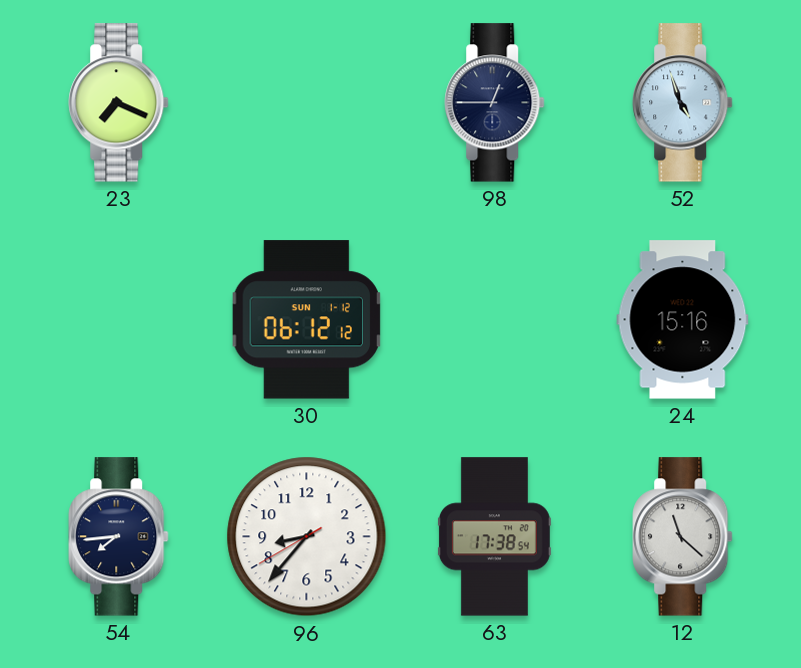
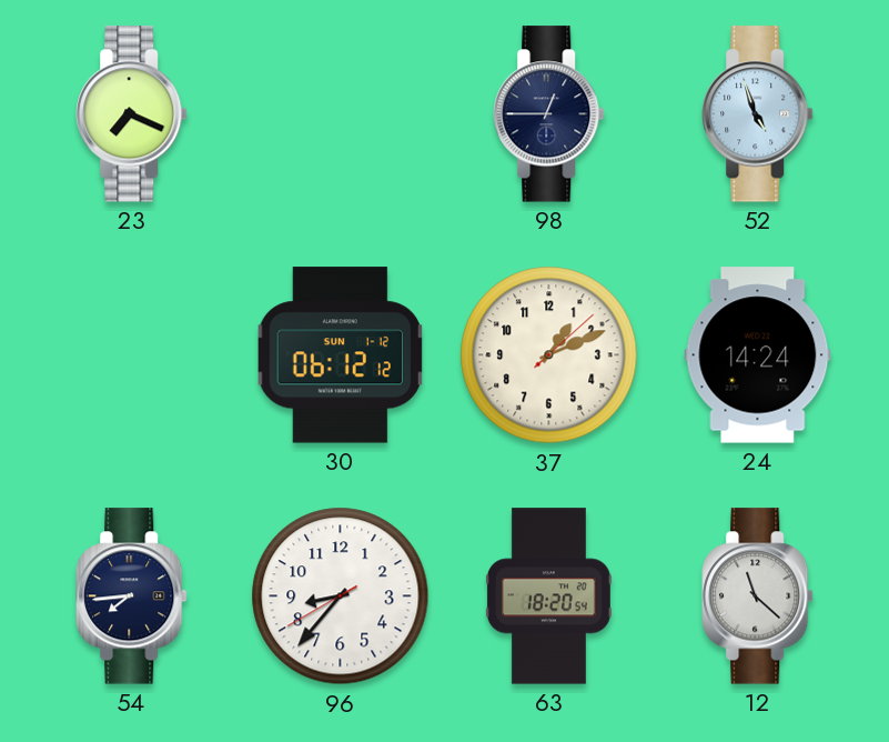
37: none -> 1:11
24: 15:16 -> 14:24
63: 17:38 -> 18:20
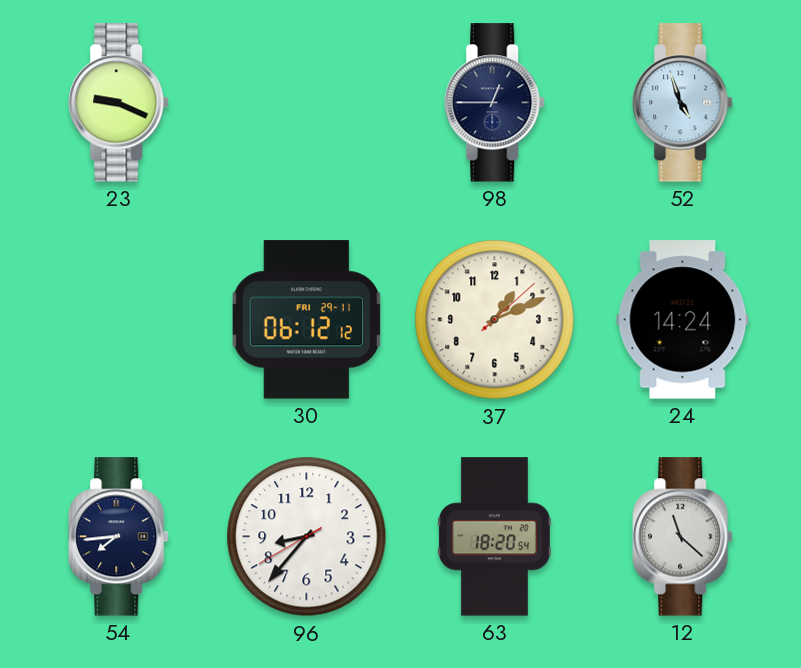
23: 7:19 -> 9:19
30 date: SUN 1-12 -> FRI 29-11
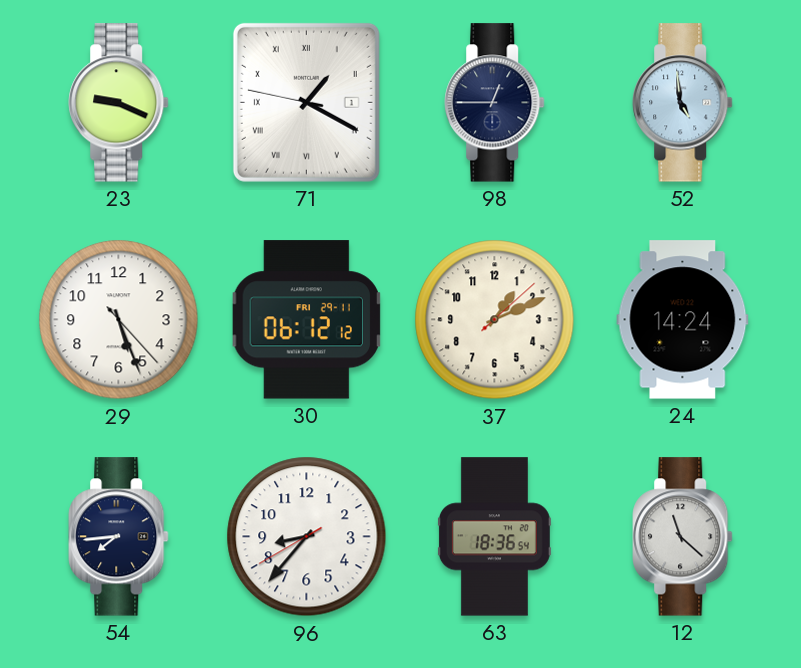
71: none -> 1:19
52: 4:57 -> 4:59
29: none -> 5:26
63: 18:20 -> 18:36
